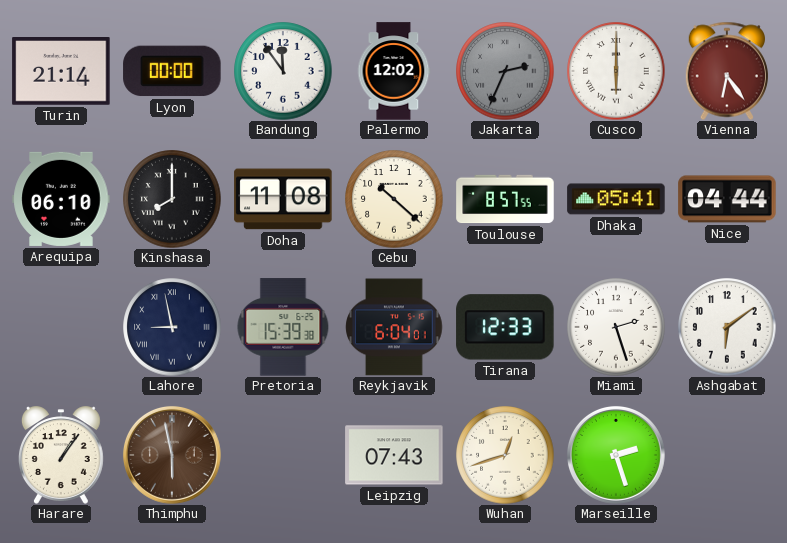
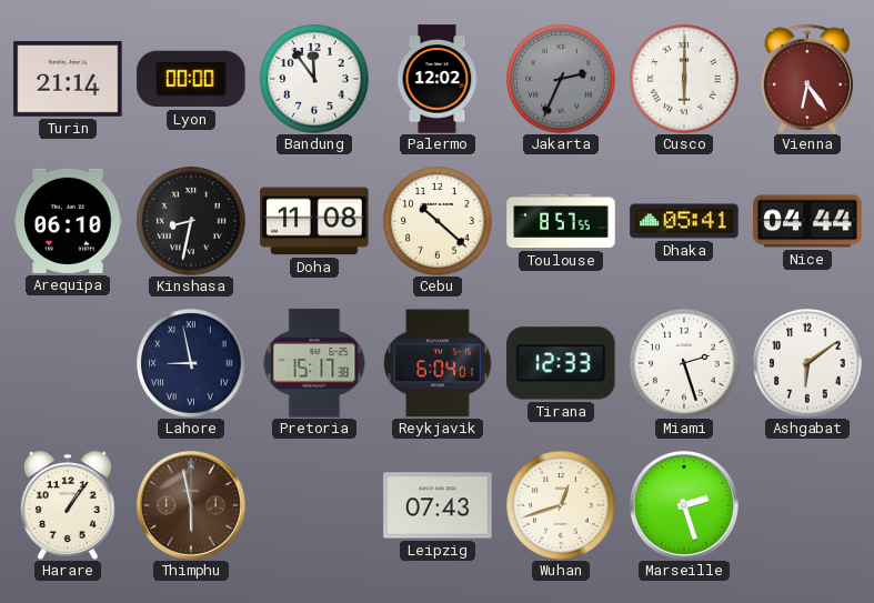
Kinshasa: 8:00 -> 8:32
Pretoria: 15:39 -> 15:17
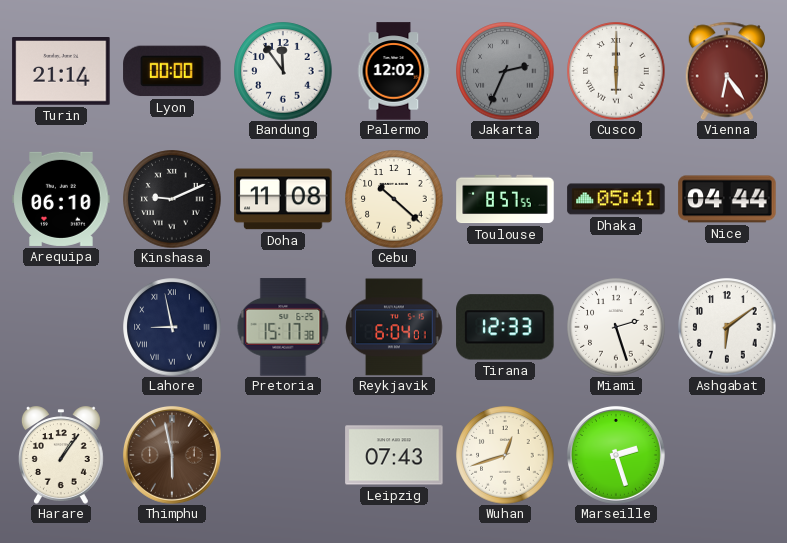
Kinshasa: 8:32 -> 9:11
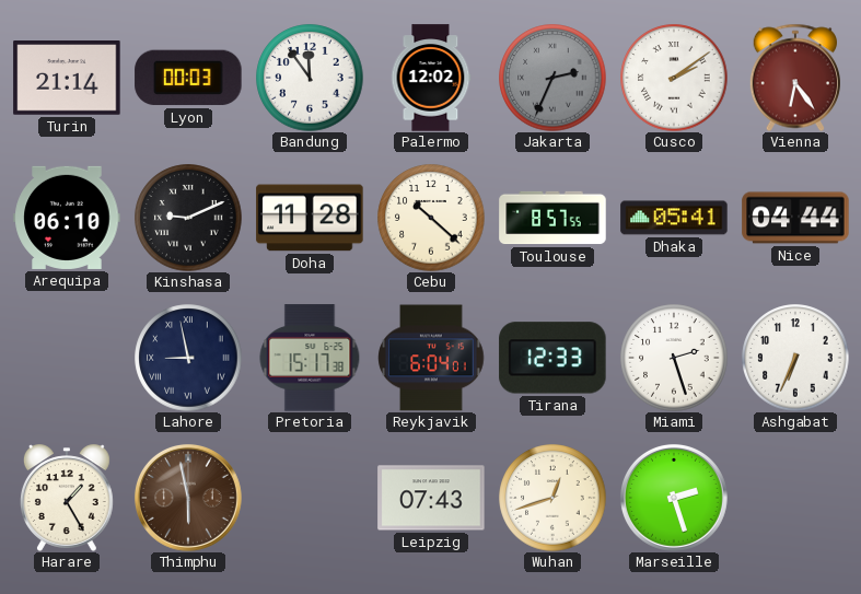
Lyon: 00:00 -> 00:03
Cusco: 6:00 -> 2:09
Doha: 11:08 -> 11:28
Ashgabat: 6:09 -> 6:34
Harare: 1:06 -> 1:25
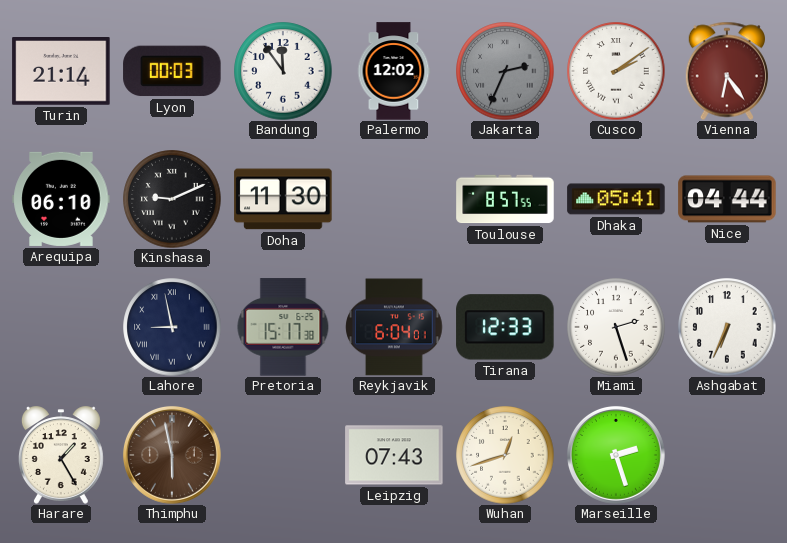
Doha: 11:28 -> 11:30
Cebu: 10:22 -> none
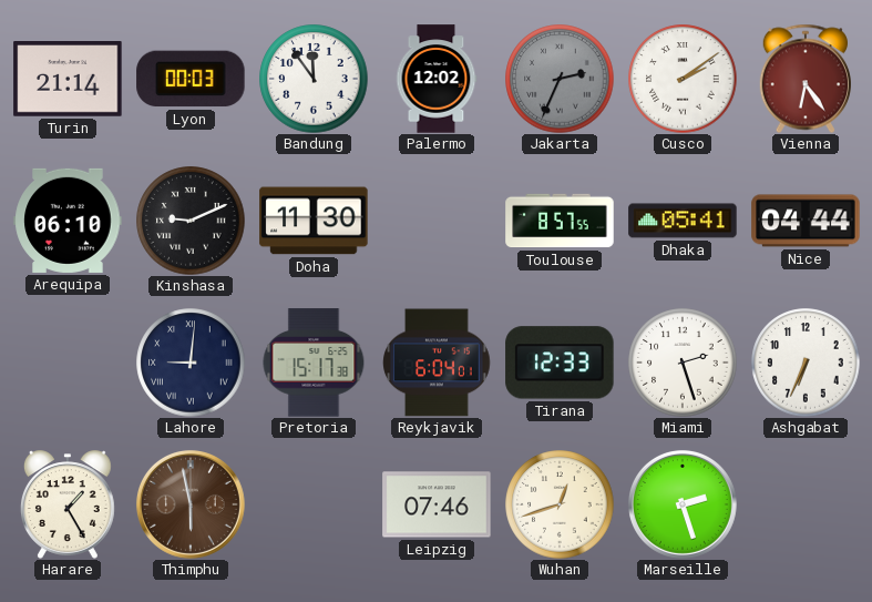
Lahore: 8:58 -> 9:01
Leipzig: 07:43 -> 07:46
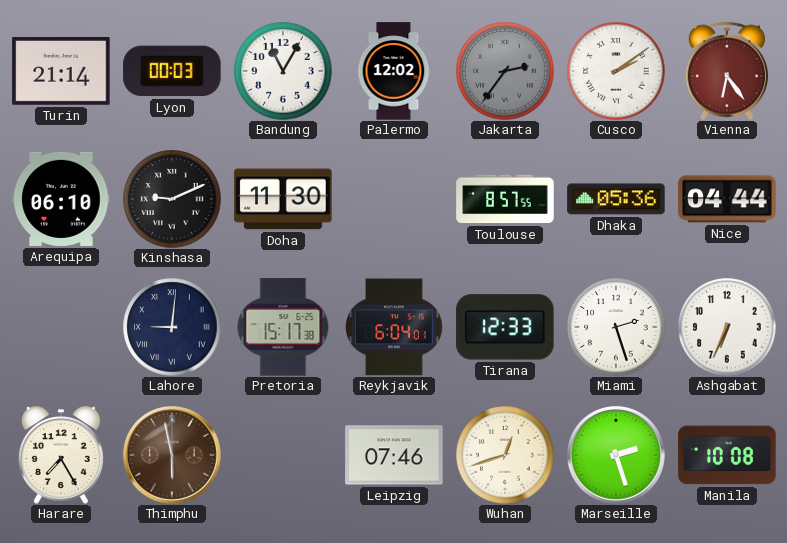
Bandung: 11:54 -> 11:05
Jakarta: 2:34 -> 2:36
Dhaka: 05:41 -> 05:36
Harare: 1:25 -> 7:25
Manila: none -> 10:08
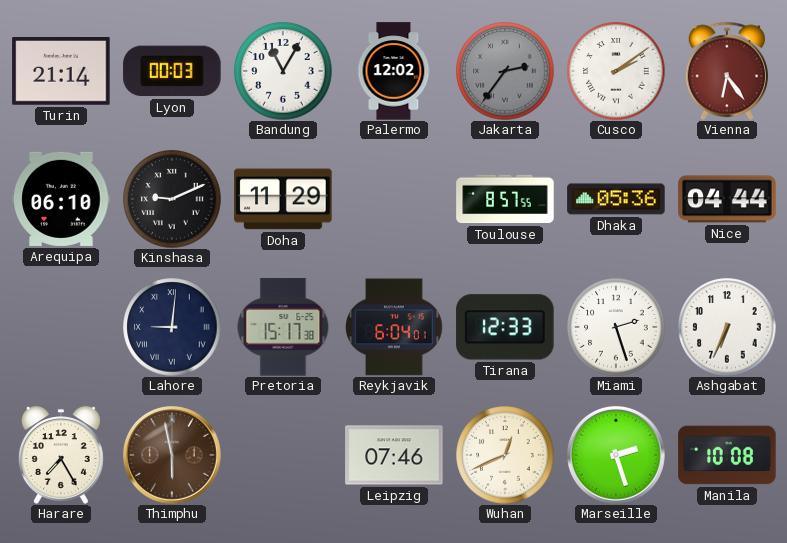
Doha: 11:30 -> 11:29
Wuhan: 12:42 -> 12:41
